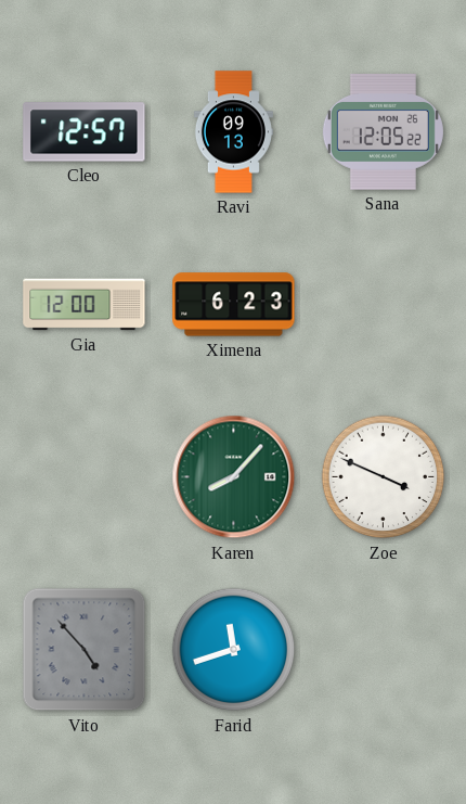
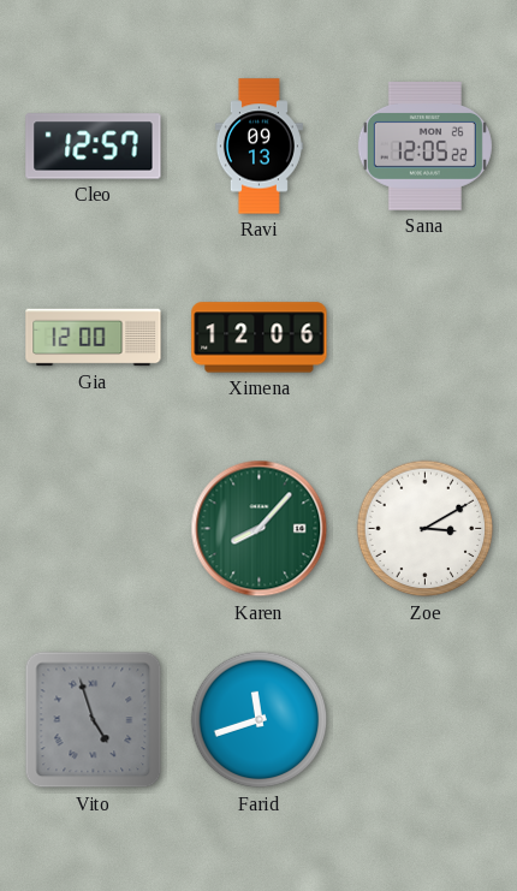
Ximena: 6:23 -> 12:06
Zoe: 3:49 -> 3:10
Vito: 4:53 -> 4:57
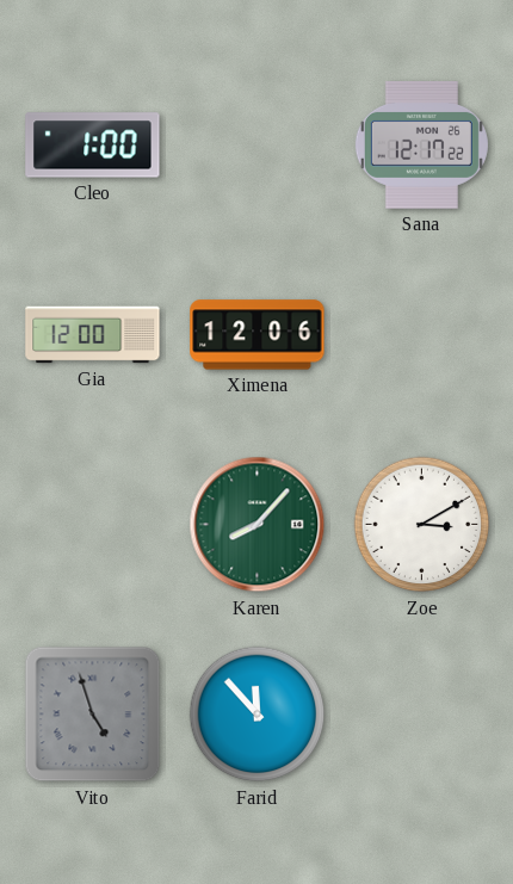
Cleo: 12:57 -> 1:00
Ravi: 09:13 -> none
Sana: 12:05 -> 12:17
Farid: 11:42 -> 11:53
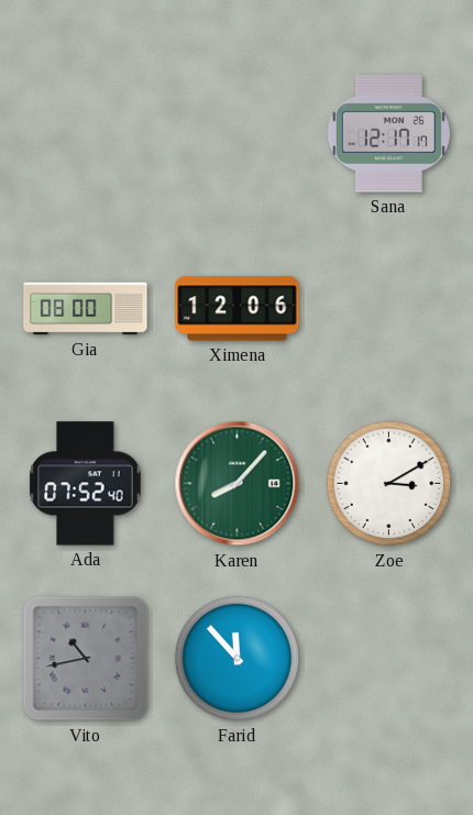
Cleo: 1:00 -> none
Sana: 12:17:22 -> 12:17:17
Gia: 12:00 -> 08:00
Ada: none -> 07:52
Vito: 4:57 -> 10:43
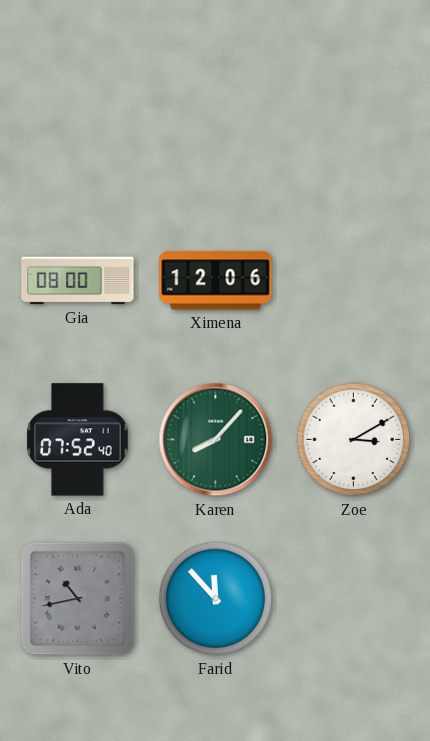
Sana: 12:17 -> none
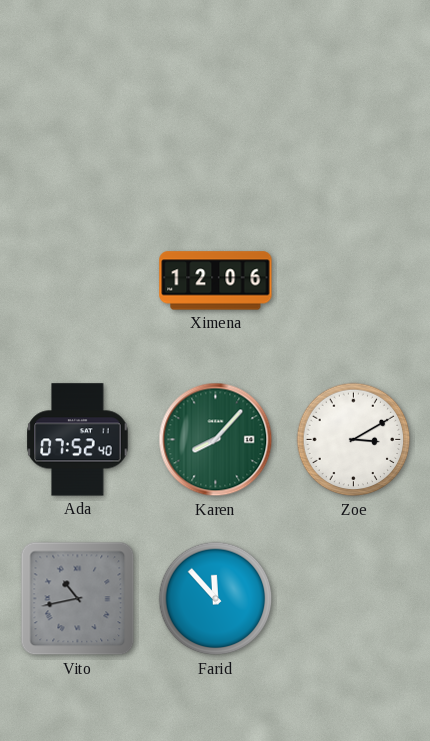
Gia: 08:00 -> none
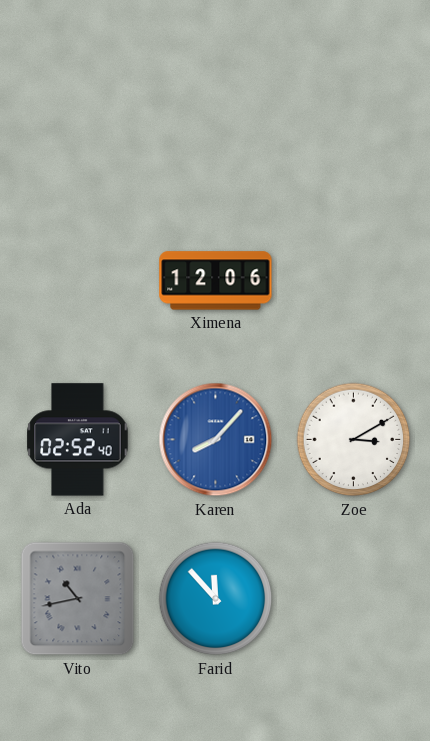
Ada: 07:52 -> 02:52
Karen dial: green -> blue
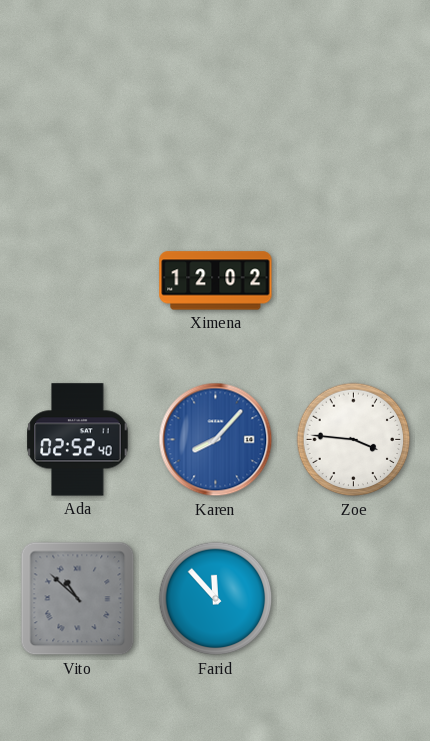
Ximena: 12:06 -> 12:02
Zoe: 3:10 -> 3:46
Vito: 10:43 -> 10:52
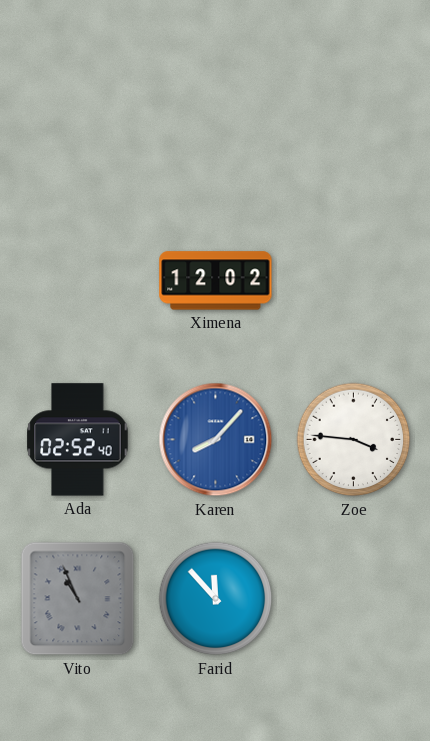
Vito: 10:52 -> 10:56
